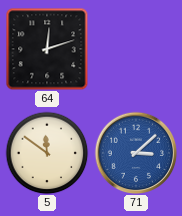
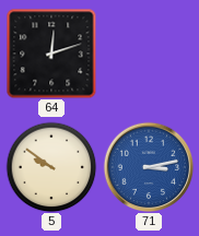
5: 11:51 -> 9:51
71: 3:08 -> 3:13
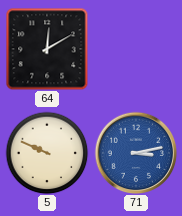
64: 12:12 -> 12:10
5: 9:51 -> 9:49
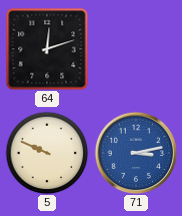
64: 12:10 -> 12:12
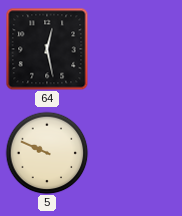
64: 12:12 -> 12:28
71: 3:13 -> none
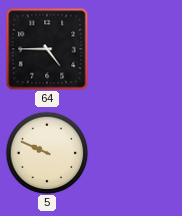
64: 12:28 -> 4:45
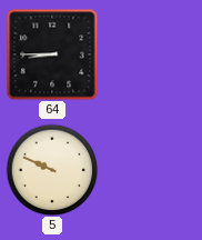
64: 4:45 -> 8:45
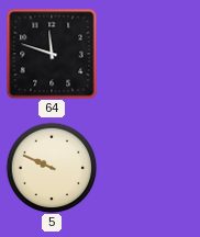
64: 8:45 -> 11:48
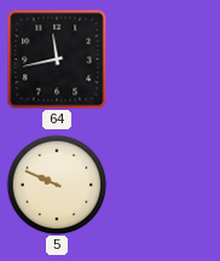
64: 11:48 -> 11:43
